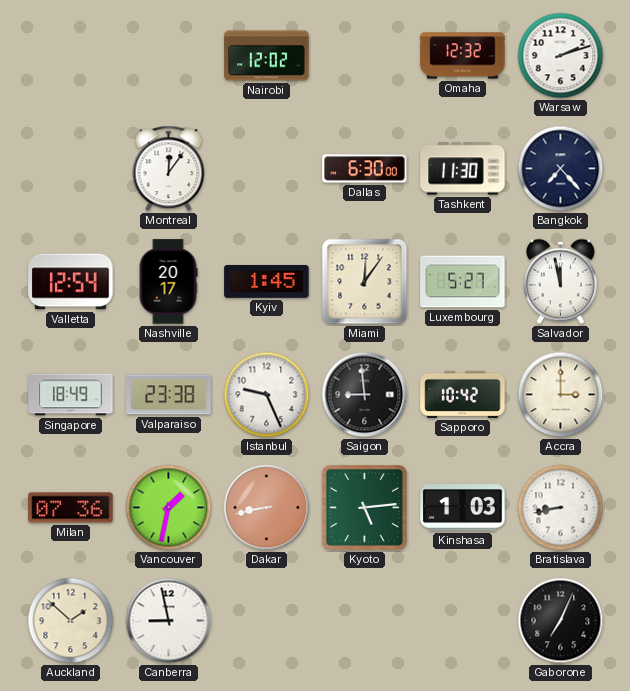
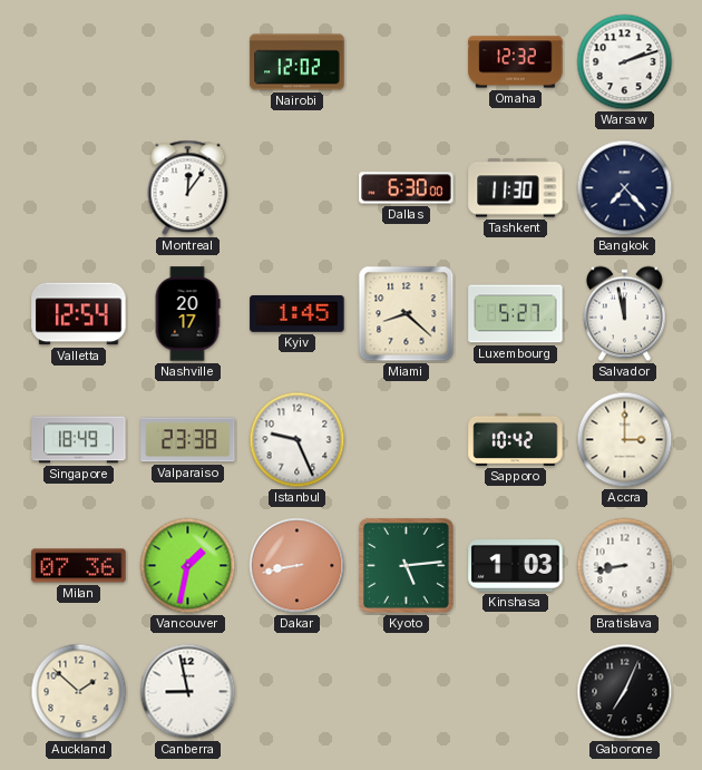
Miami: 12:06 -> 8:22
Saigon: 8:59 -> none
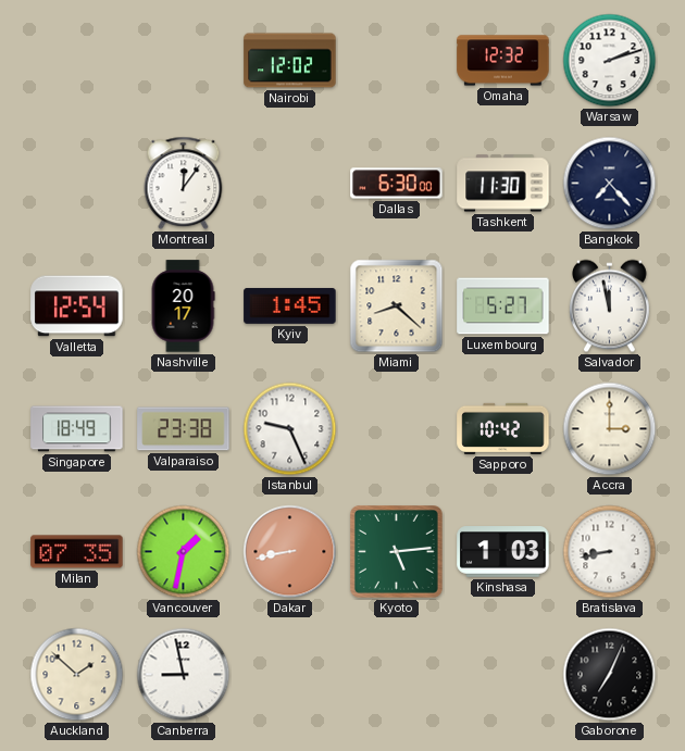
Milan: 07:36 -> 07:35
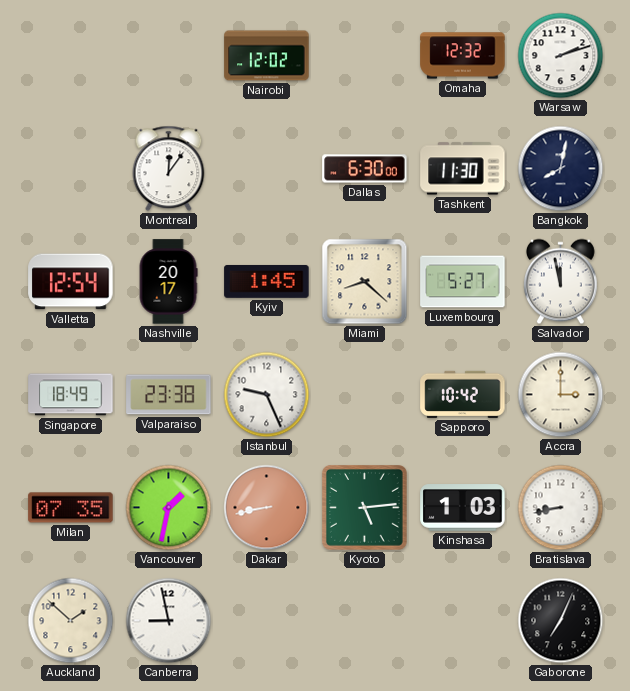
Bangkok: 7:23 -> 8:02
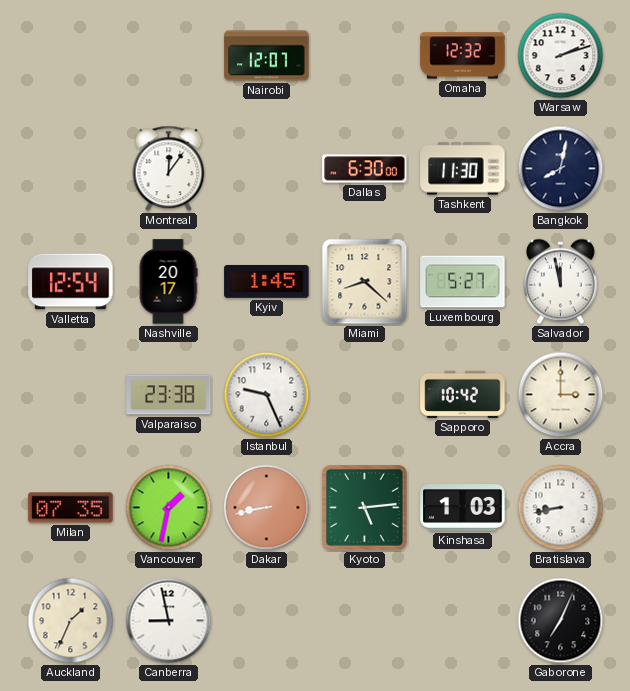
Nairobi: 12:02 -> 12:07
Singapore: 18:49 -> none
Auckland: 1:52 -> 1:34
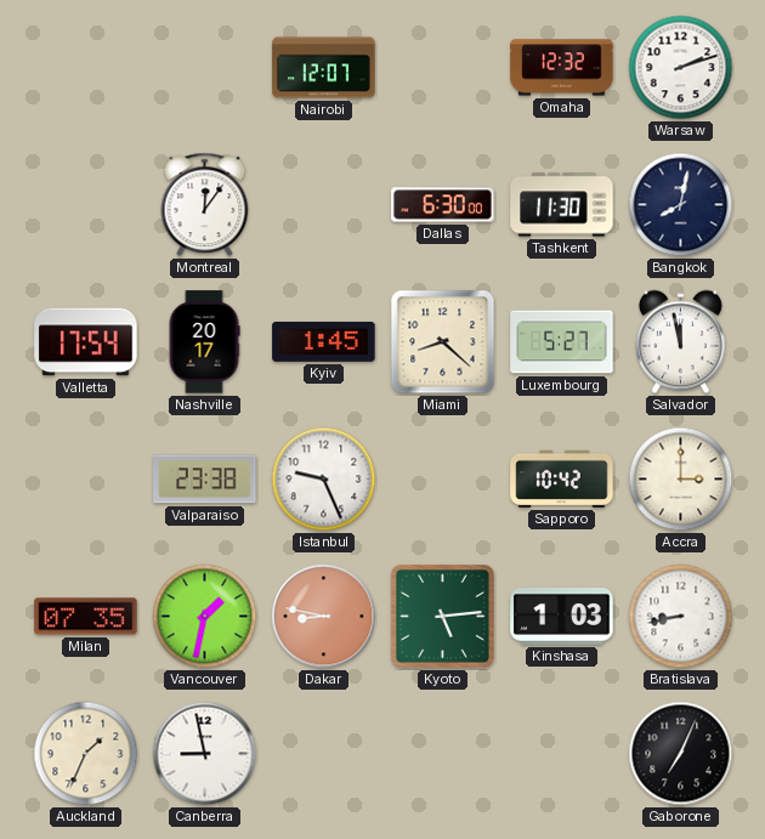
Valletta: 12:54 -> 17:54
Dakar: 8:43 -> 8:47
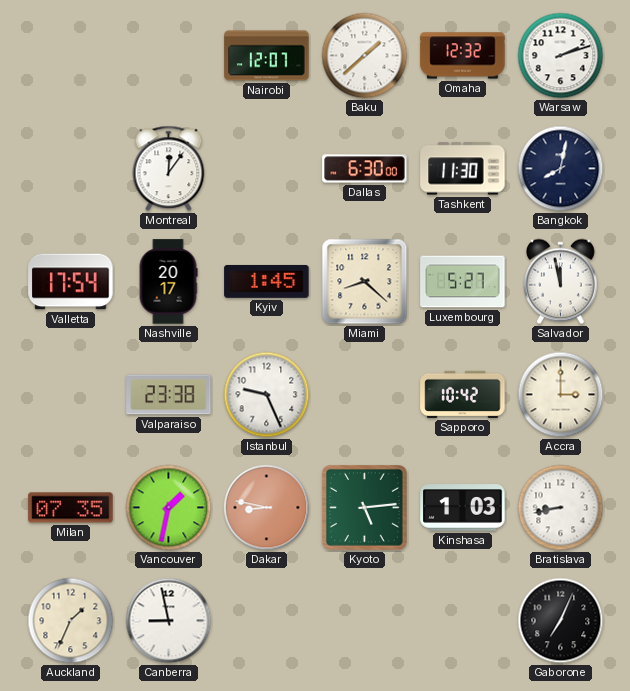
Baku: none -> 1:38
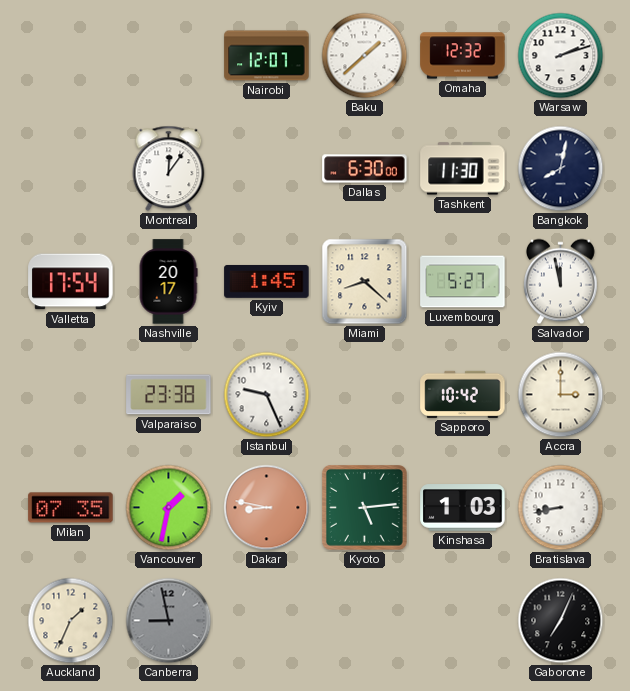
Canberra dial: white -> grey
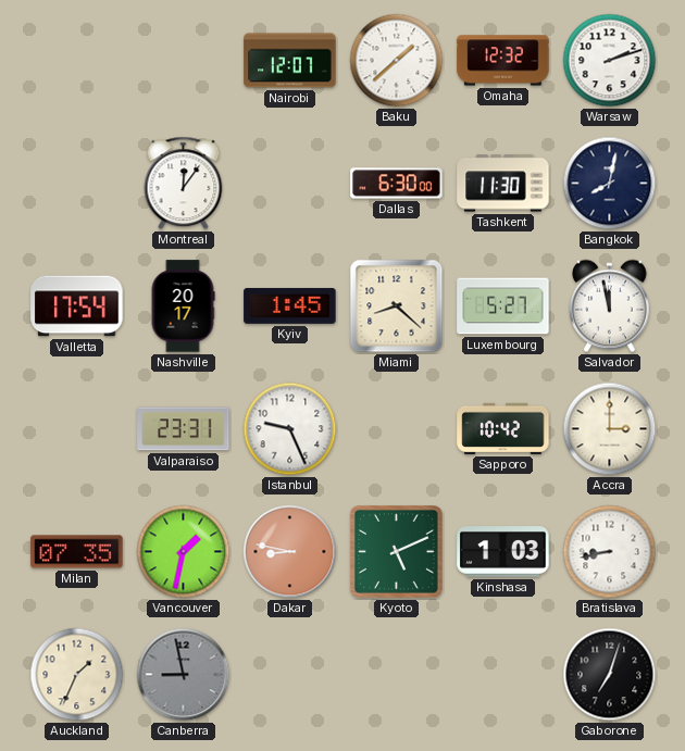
Valparaiso: 23:38 -> 23:31
Kyoto: 5:14 -> 5:11
Gaborone: 7:04 -> 7:03
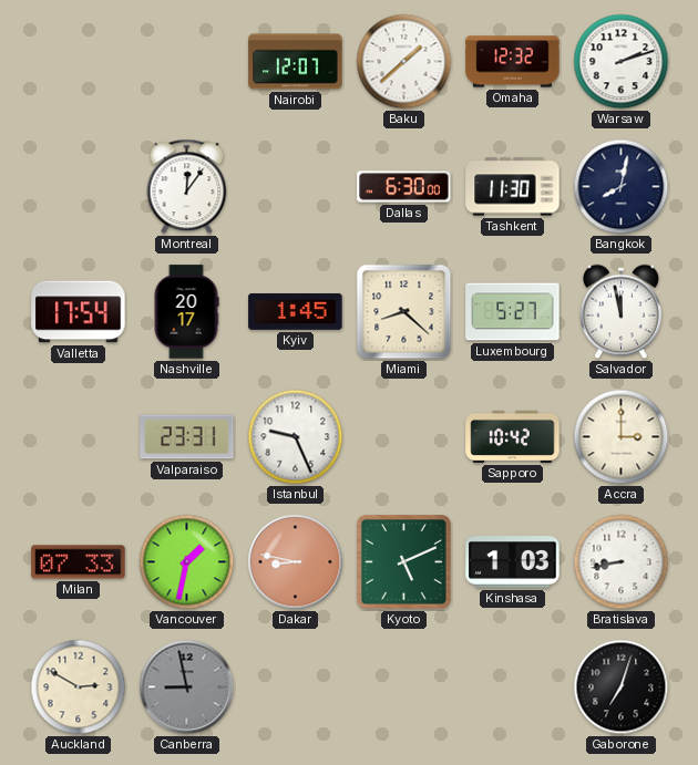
Milan: 07:35 -> 07:33
Auckland: 1:34 -> 2:50
